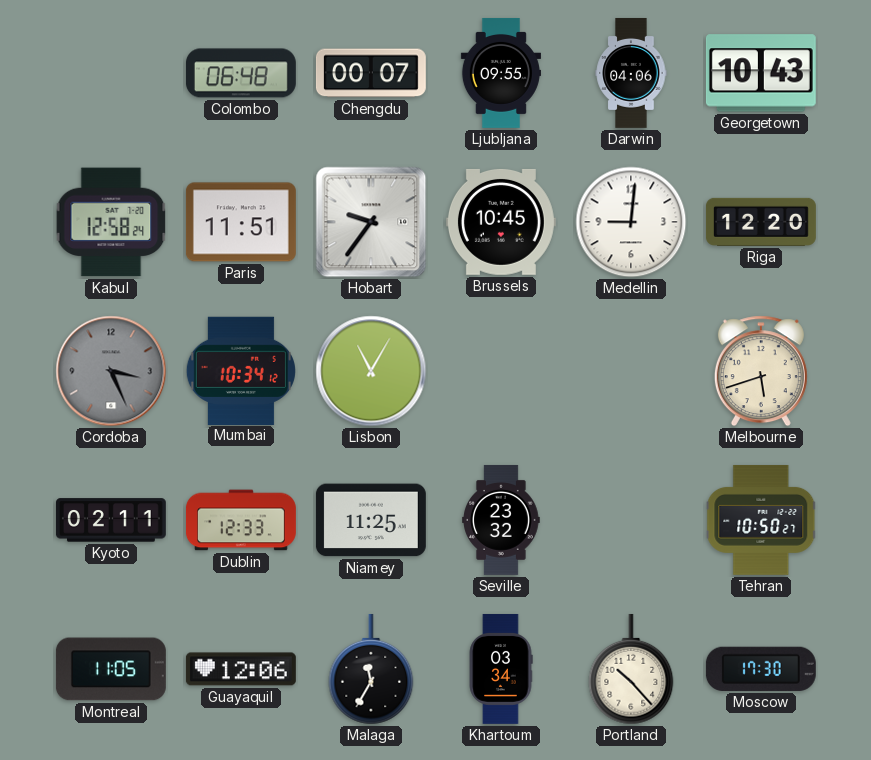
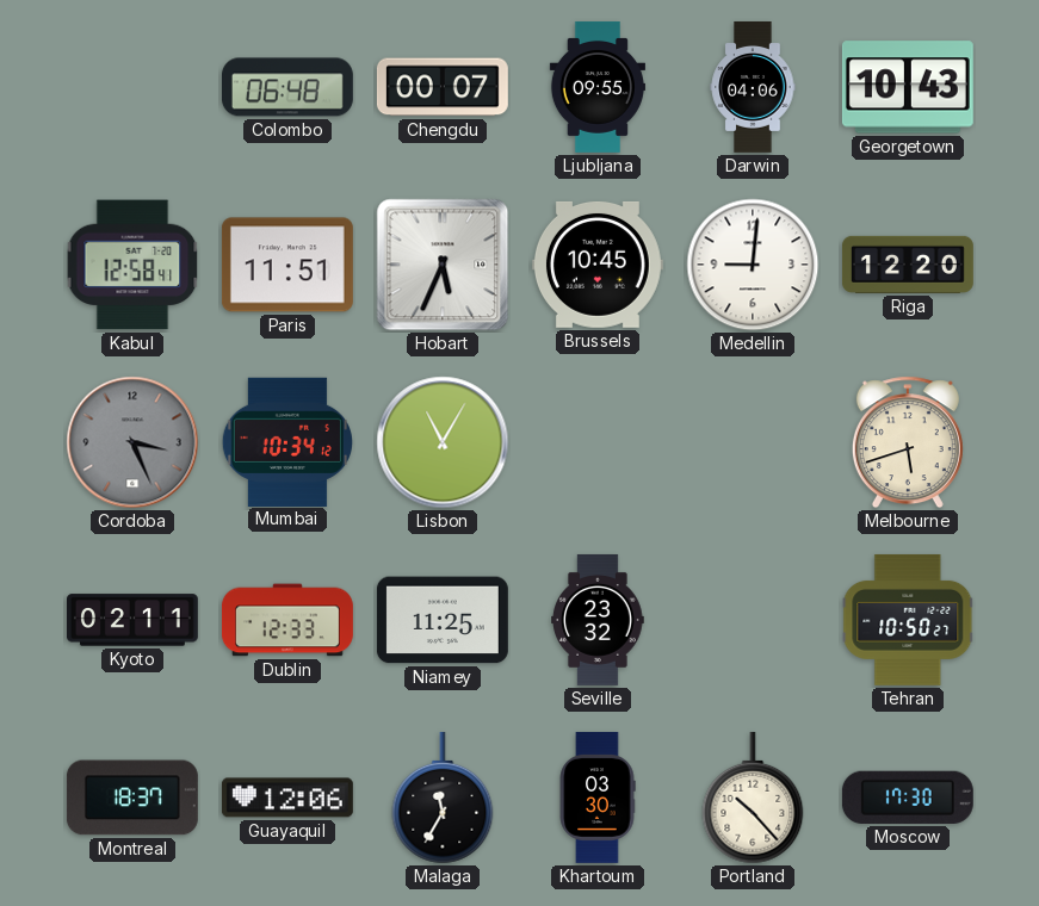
Kabul: 12:58:24 -> 12:58:41
Hobart: 9:36 -> 5:34
Montreal: 11:05 -> 18:37
Khartoum: 03:34 -> 03:30
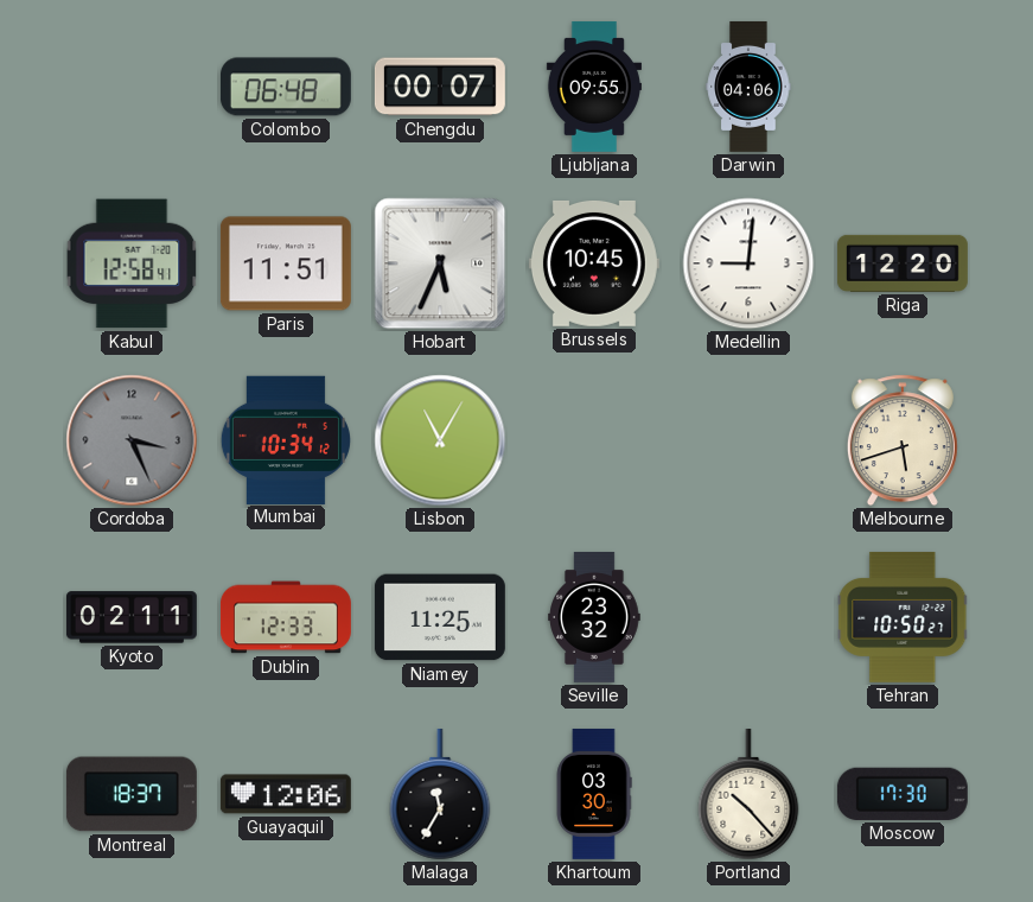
Georgetown: 10:43 -> none
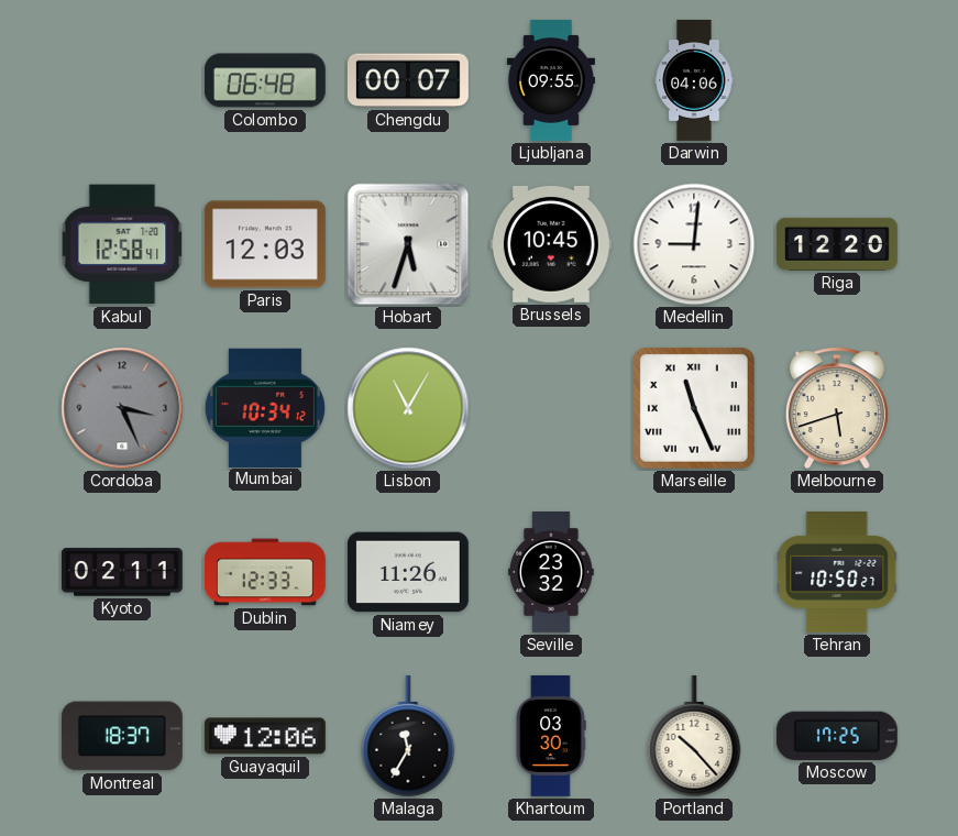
Paris: 11:51 -> 12:03
Hobart: 5:34 -> 5:33
Marseille: none -> 11:26
Niamey: 11:25 -> 11:26
Moscow: 17:30 -> 17:25
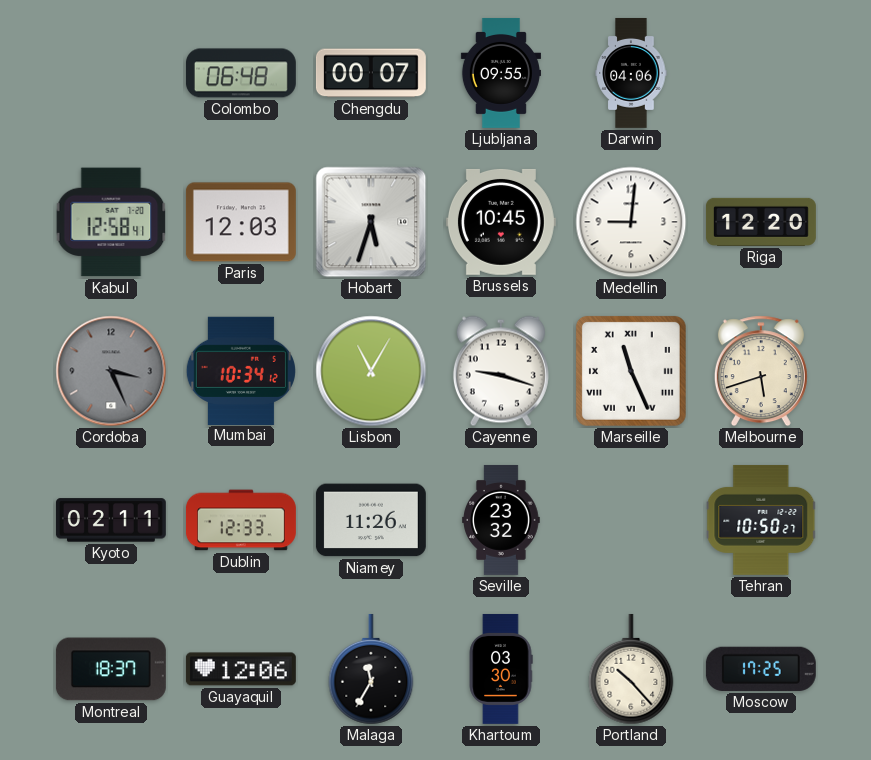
Cayenne: none -> 9:18
